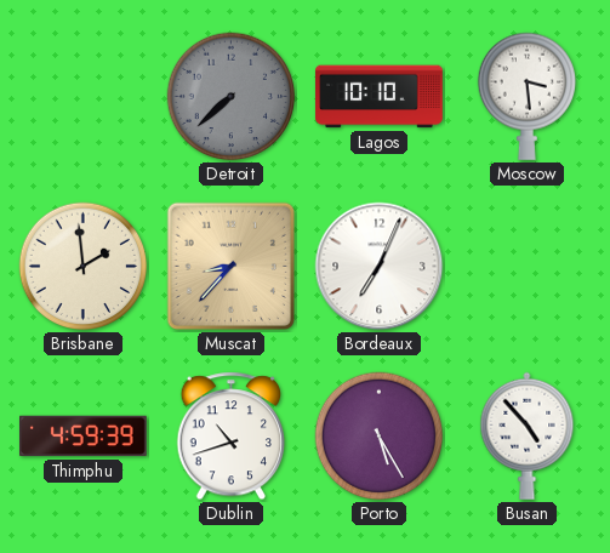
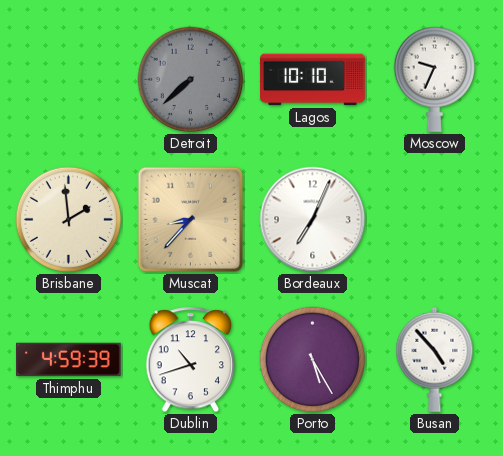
Moscow: 3:29 -> 9:34
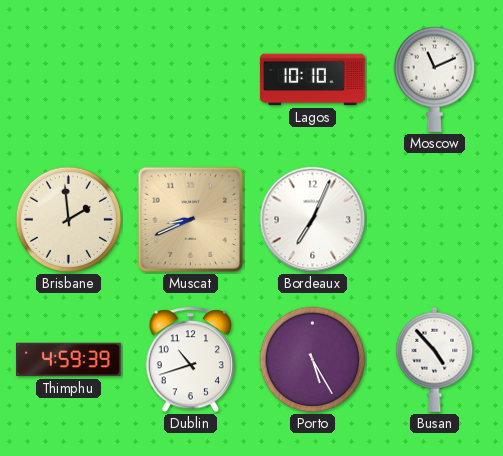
Detroit: 7:38 -> none
Moscow: 9:34 -> 11:11
Muscat: 8:37 -> 8:41
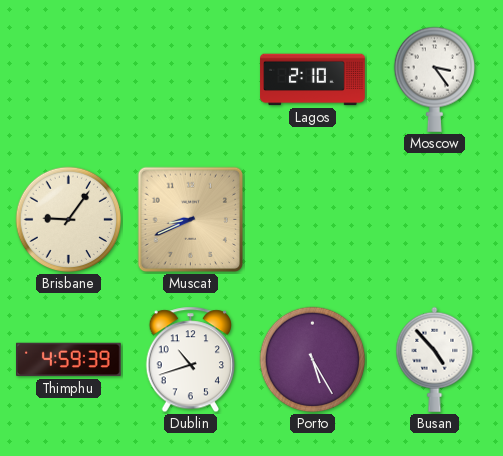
Lagos: 10:10 -> 2:10
Moscow: 11:11 -> 3:24
Brisbane: 1:59 -> 9:06
Bordeaux: 7:04 -> none
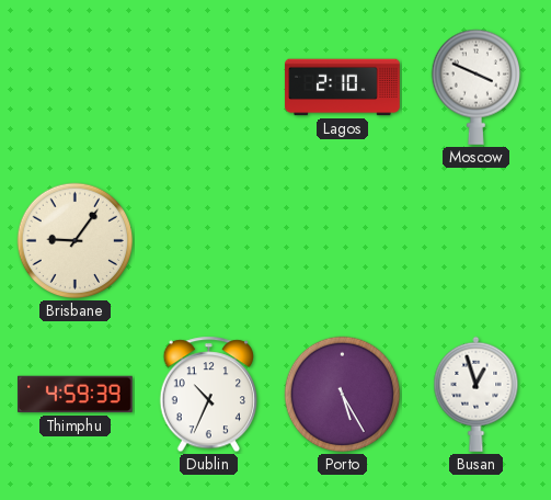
Moscow: 3:24 -> 3:49
Muscat: 8:41 -> none
Dublin: 10:42 -> 10:34
Busan: 4:53 -> 12:57
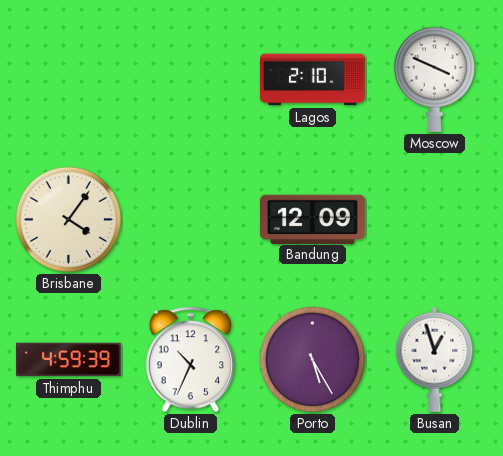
Brisbane: 9:06 -> 4:06
Bandung: none -> 12:09
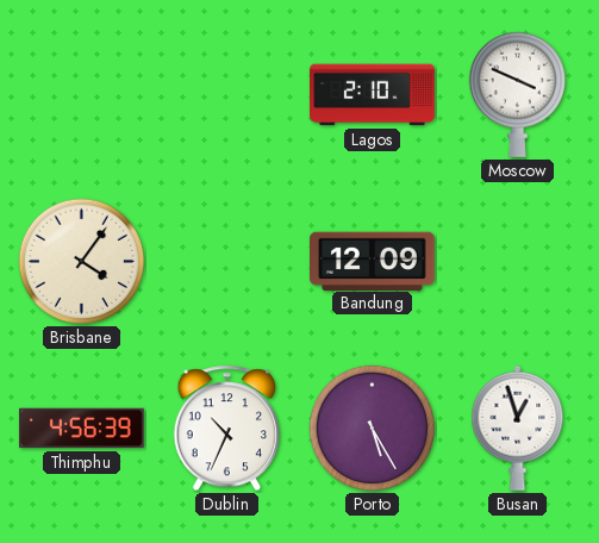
Thimphu: 4:59 -> 4:56
